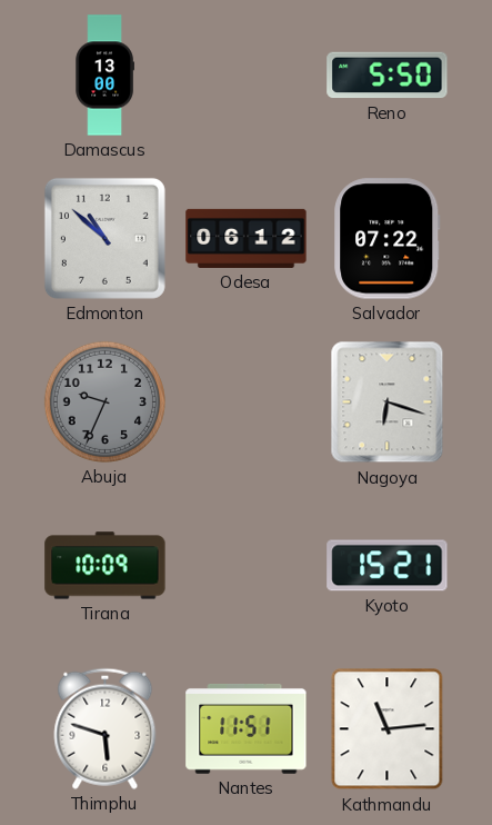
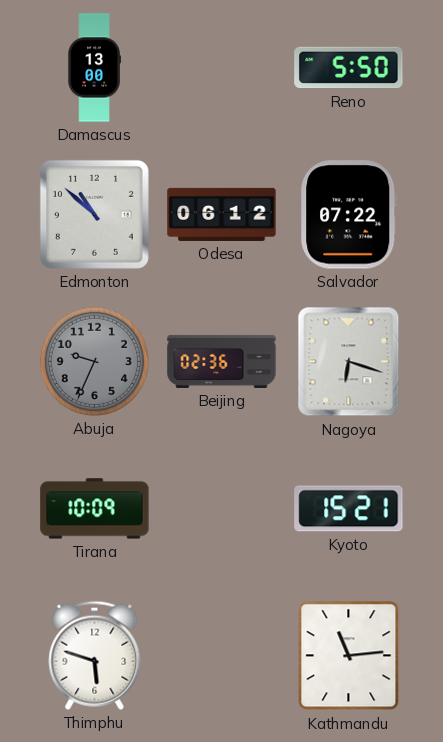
Beijing: none -> 02:36
Nantes: 11:51 -> none
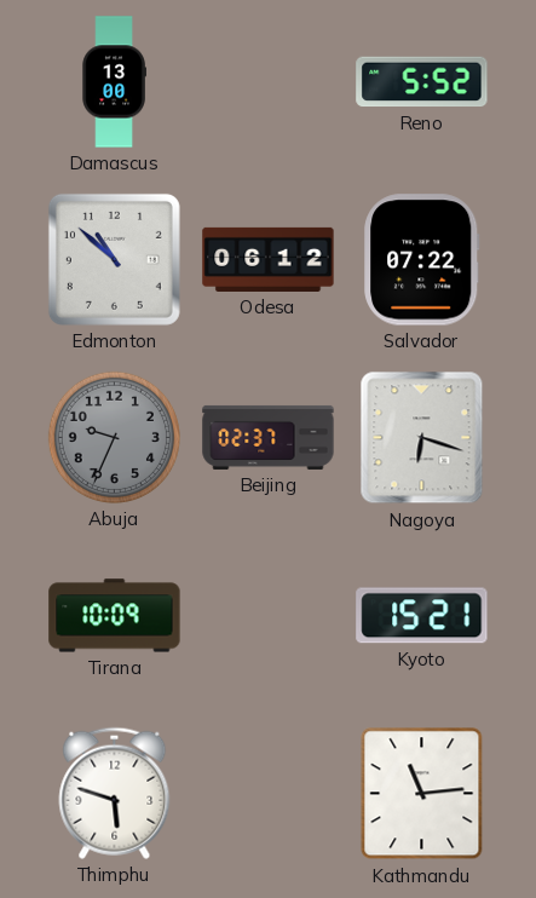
Reno: 5:50 -> 5:52
Beijing: 02:36 -> 02:37
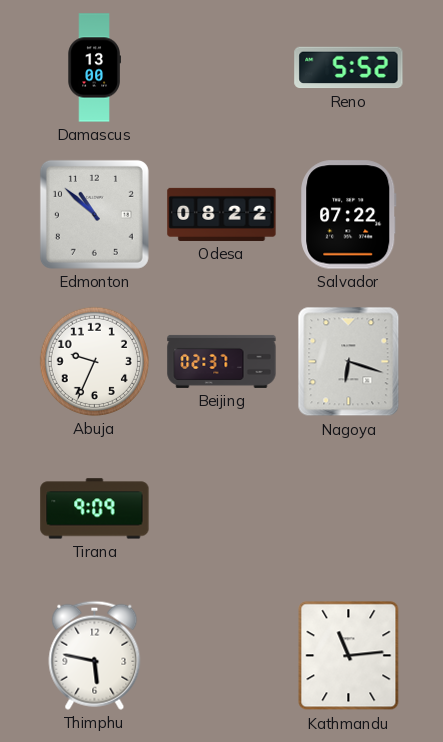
Odesa: 06:12 -> 08:22
Abuja dial: grey -> white
Tirana: 10:09 -> 9:09
Kyoto: 15:21 -> none
Thimphu: 5:48 -> 5:47
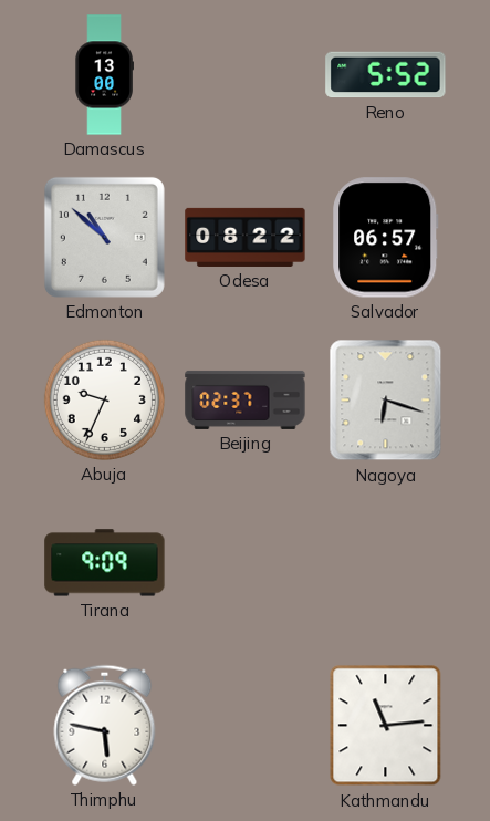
Salvador: 07:22 -> 06:57
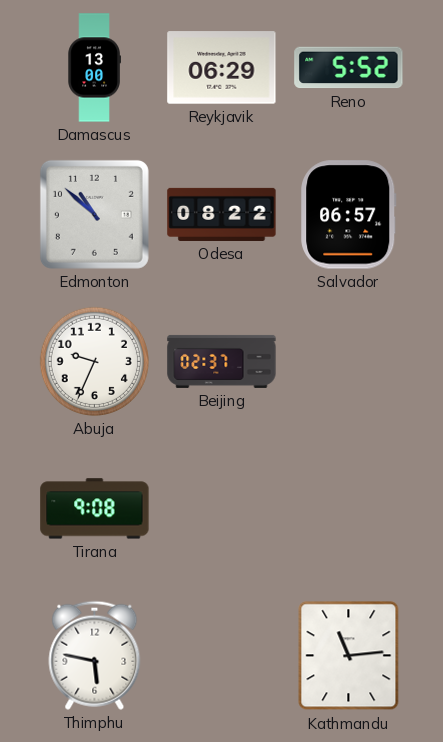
Reykjavik: none -> 06:29
Nagoya: 6:18 -> none
Tirana: 9:09 -> 9:08
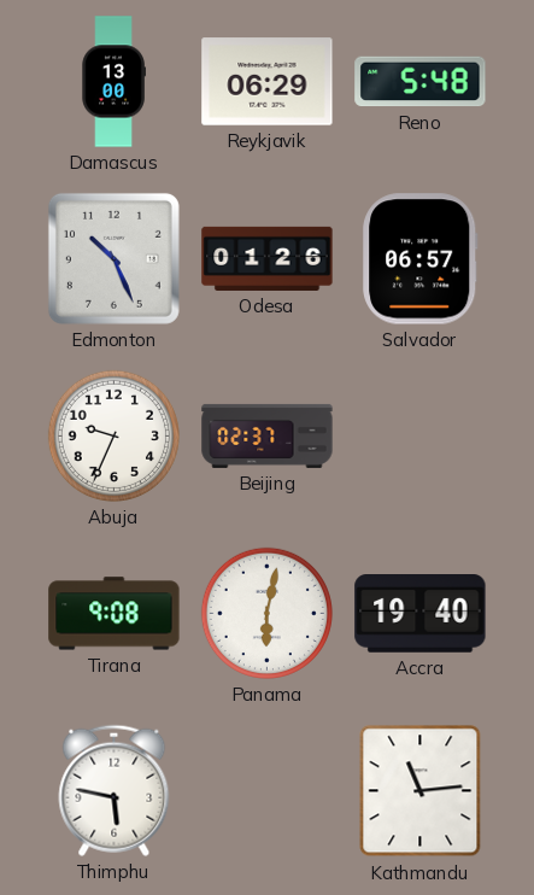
Reno: 5:52 -> 5:48
Edmonton: 10:52 -> 10:26
Odesa: 08:22 -> 01:26
Panama: none -> 6:02
Accra: none -> 19:40
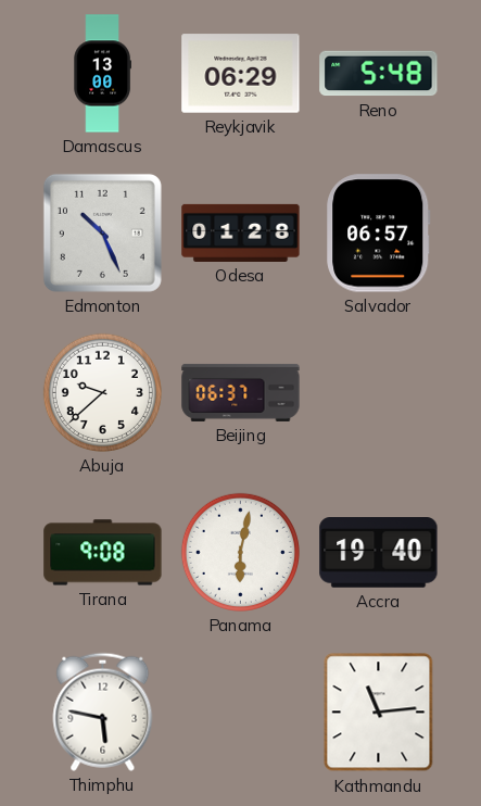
Odesa: 01:26 -> 01:28
Abuja: 9:34 -> 9:38
Beijing: 02:37 -> 06:37
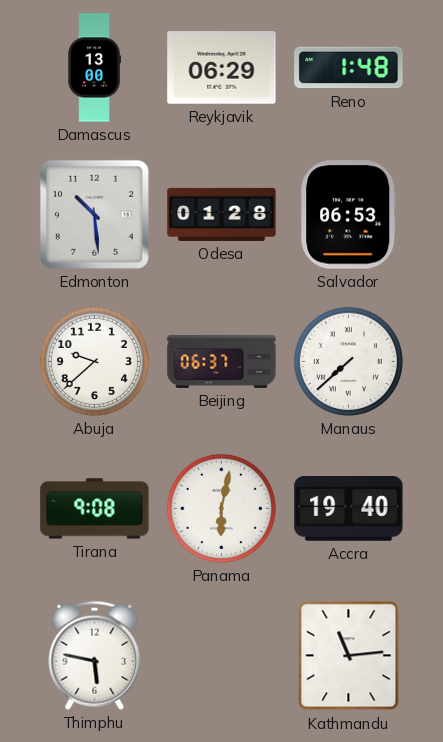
Reno: 5:48 -> 1:48
Edmonton: 10:26 -> 10:29
Salvador: 06:57 -> 06:53
Manaus: none -> 7:38
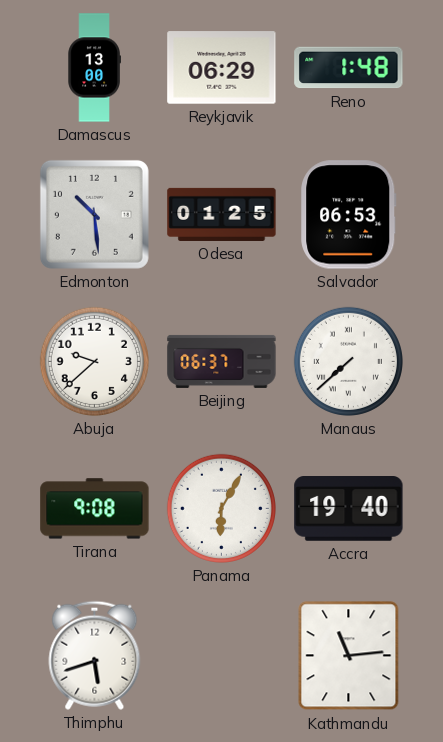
Odesa: 01:28 -> 01:25
Panama: 6:02 -> 6:05
Thimphu: 5:47 -> 5:42
